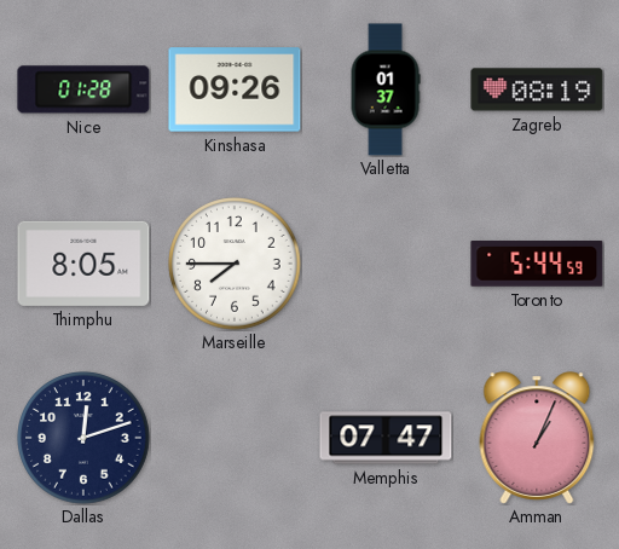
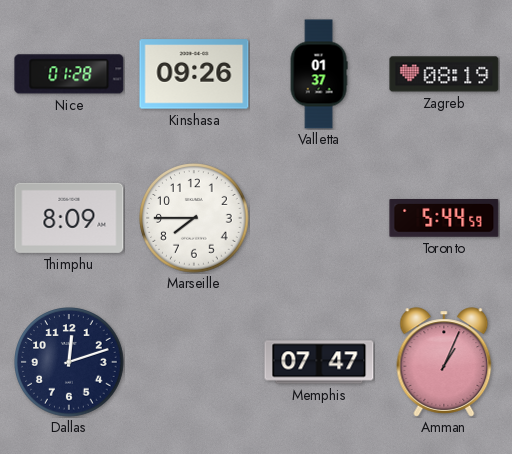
Thimphu: 8:05 -> 8:09
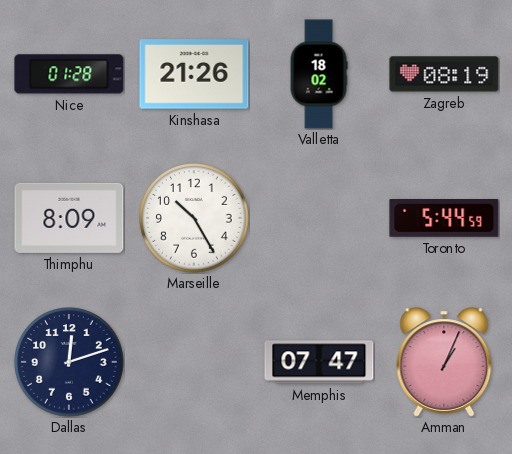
Kinshasa: 09:26 -> 21:26
Valletta: 01:37 -> 18:02
Marseille: 7:45 -> 10:25
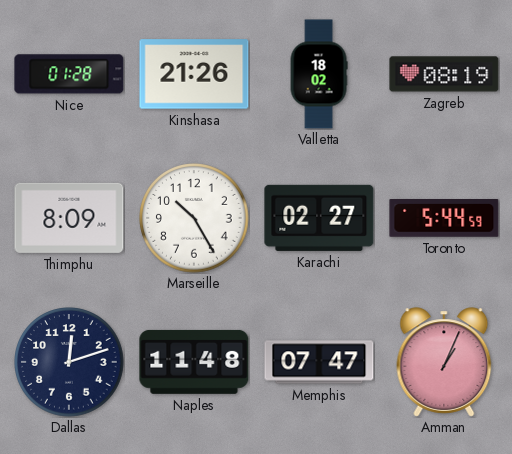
Karachi: none -> 02:27
Naples: none -> 11:48
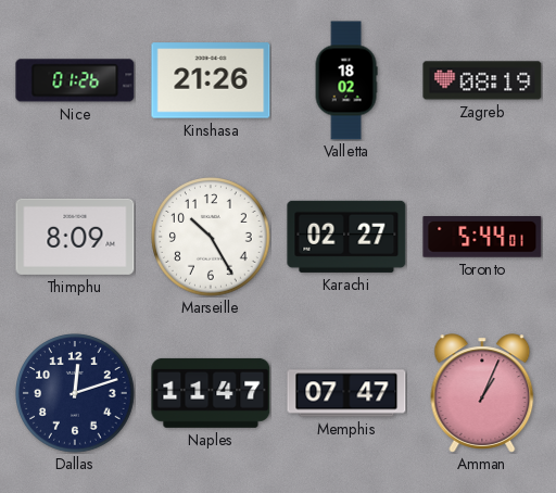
Nice: 01:28 -> 01:26
Toronto: 5:44:59 -> 5:44:01
Naples: 11:48 -> 11:47
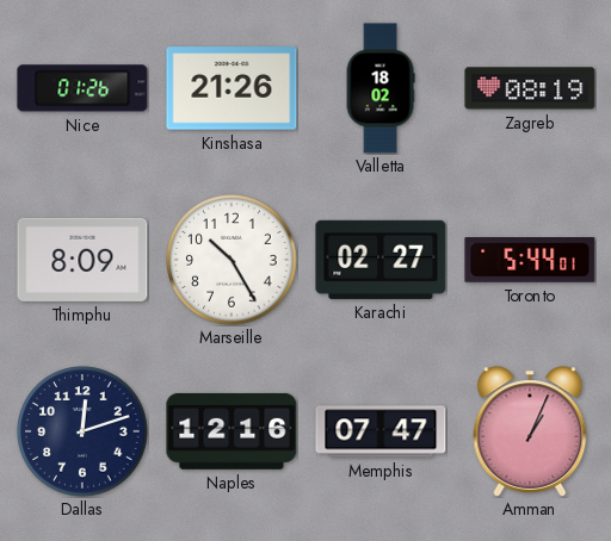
Naples: 11:47 -> 12:16
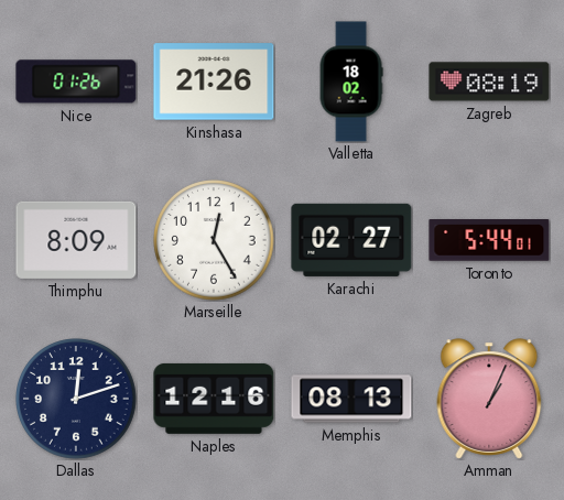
Marseille: 10:25 -> 12:25
Memphis: 07:47 -> 08:13
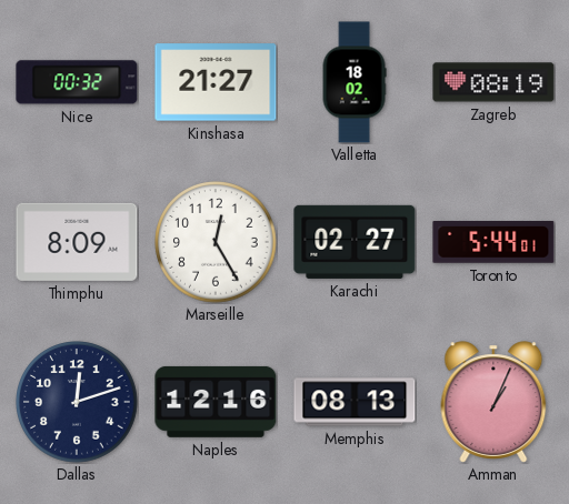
Nice: 01:26 -> 00:32
Kinshasa: 21:26 -> 21:27
